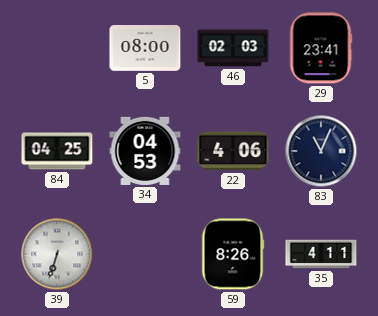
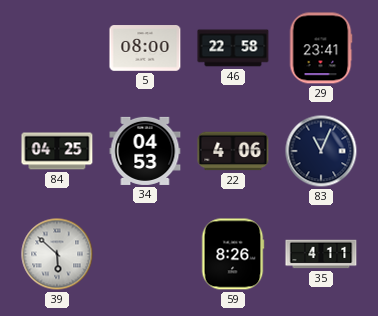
46: 02:03 -> 22:58
39: 6:33 -> 5:52
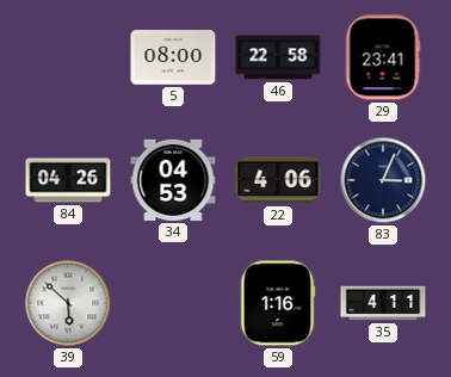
84: 04:25 -> 04:26
83: 11:04 -> 3:04
59: 8:26 -> 1:16
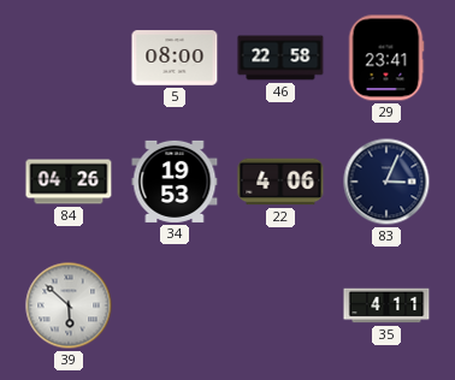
34: 04:53 -> 19:53
59: 1:16 -> none
